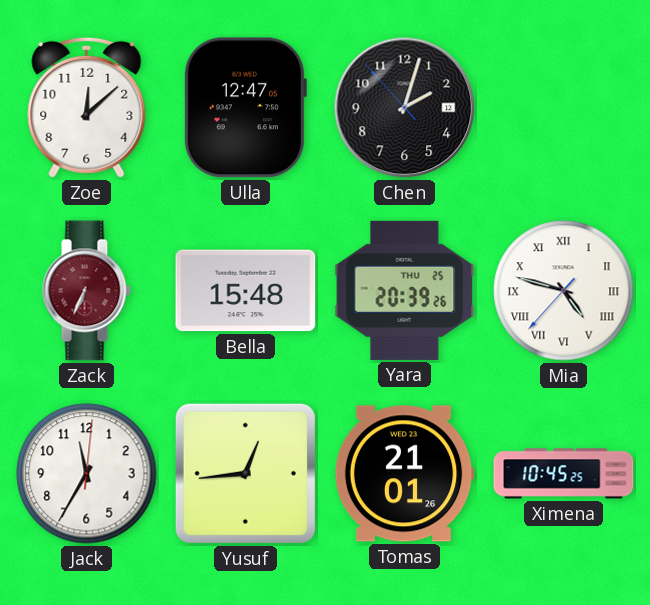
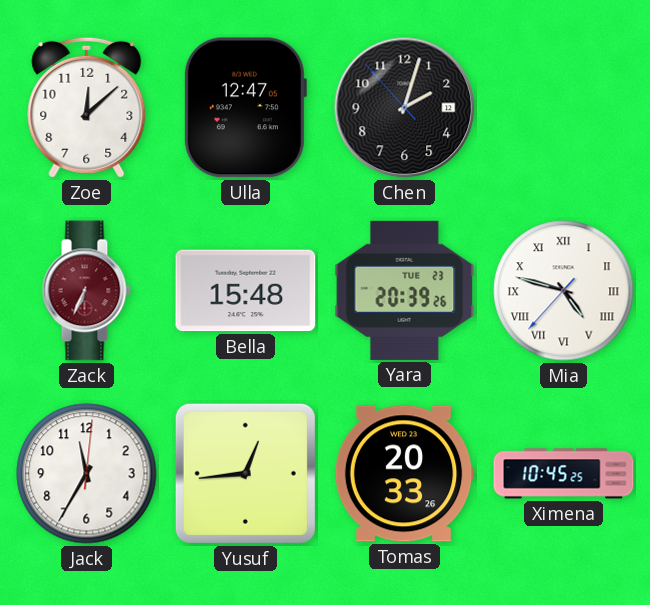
Yara date: THU 25 -> TUE 23
Tomas: 21:01 -> 20:33
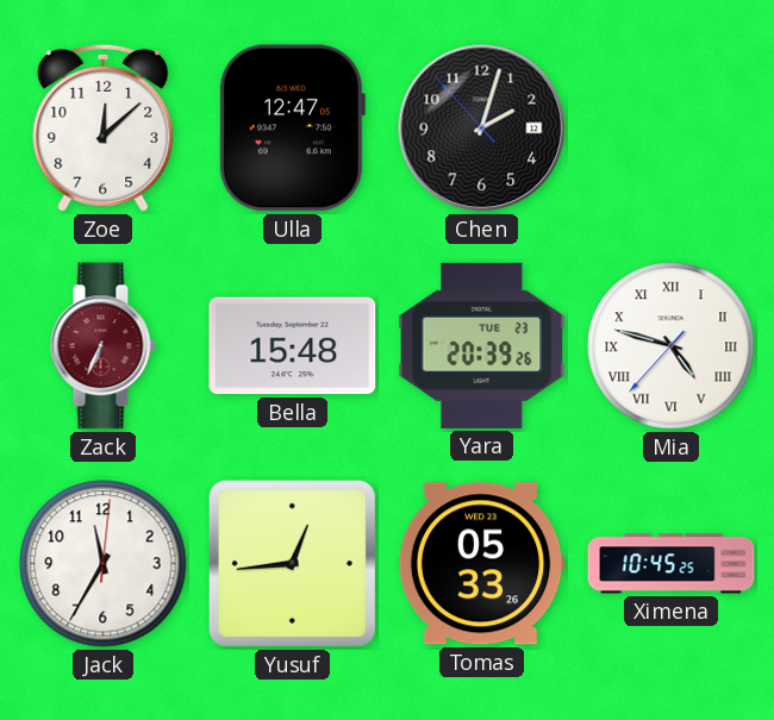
Tomas: 20:33 -> 05:33
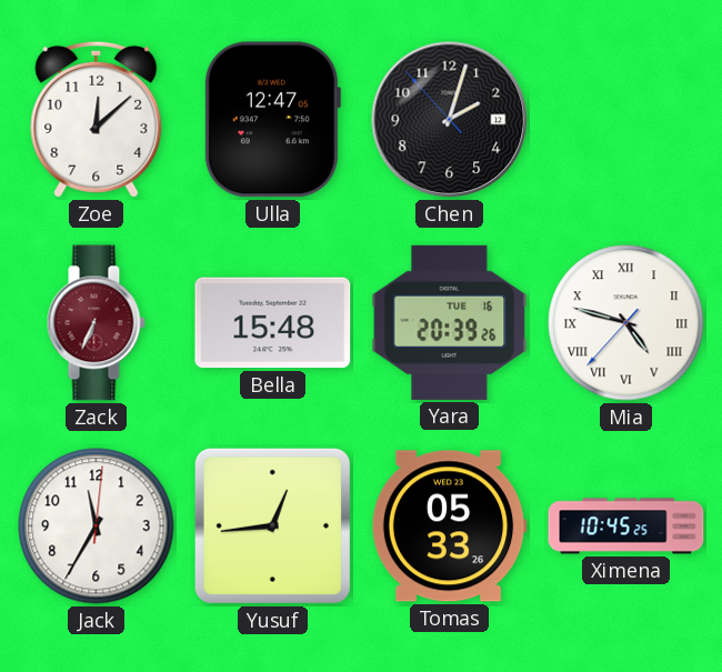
Yara date: TUE 23 -> TUE 16
